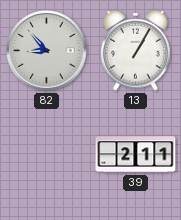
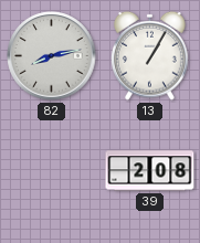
82: 8:53 -> 8:13
39: 2:11 -> 2:08
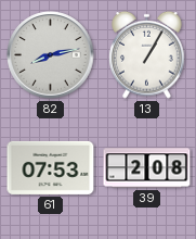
61: none -> 07:53
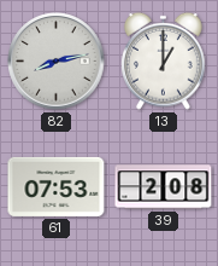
13: 1:05 -> 1:00
